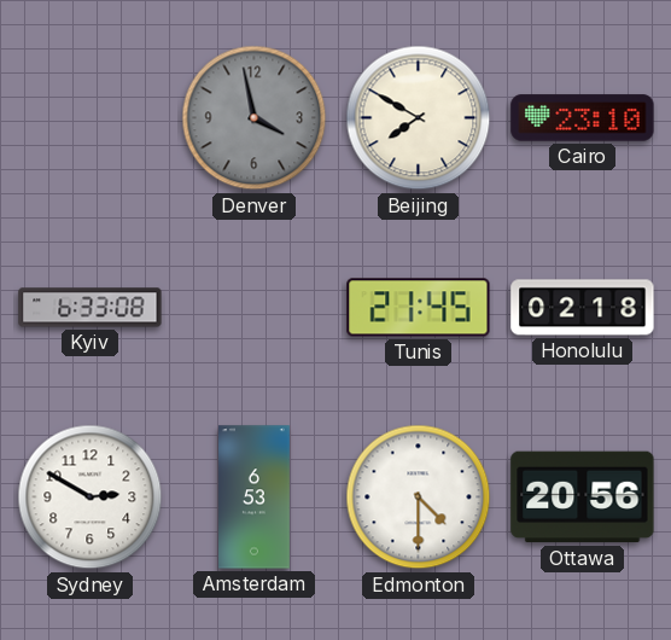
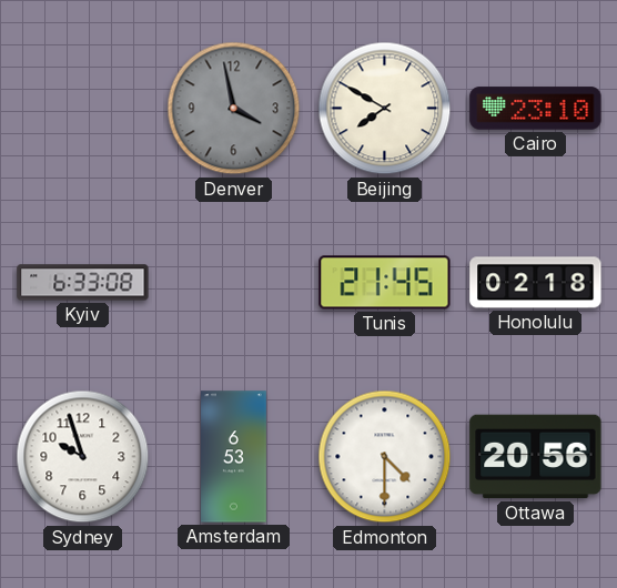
Sydney: 2:50 -> 9:57
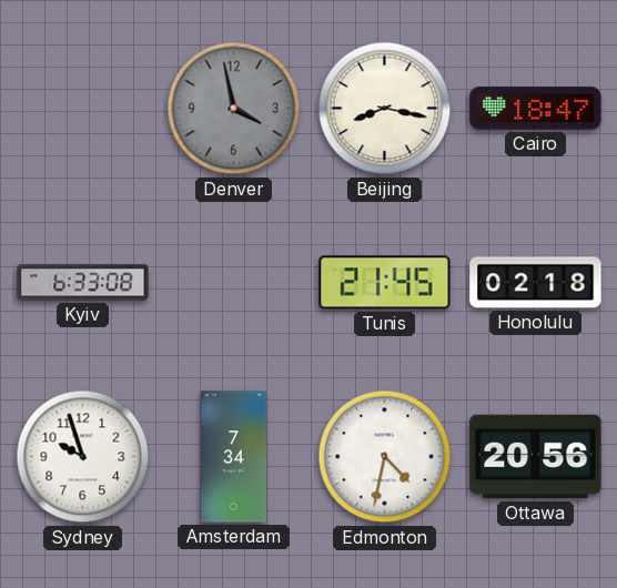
Beijing: 7:50 -> 8:17
Cairo: 23:10 -> 18:47
Amsterdam: 6:53 -> 7:34
Edmonton: 4:30 -> 4:32
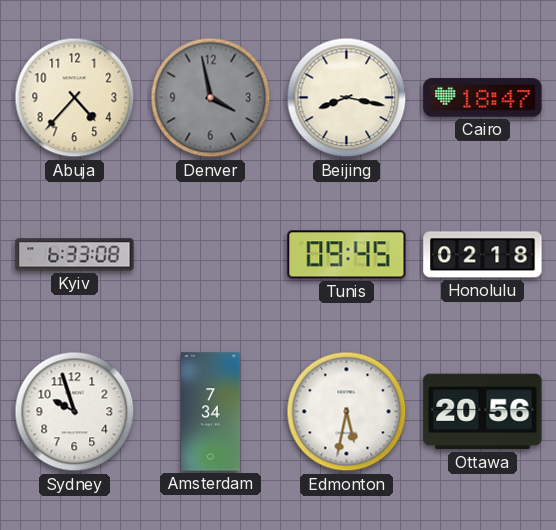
Abuja: none -> 4:37
Tunis: 21:45 -> 09:45
Edmonton: 4:32 -> 5:32
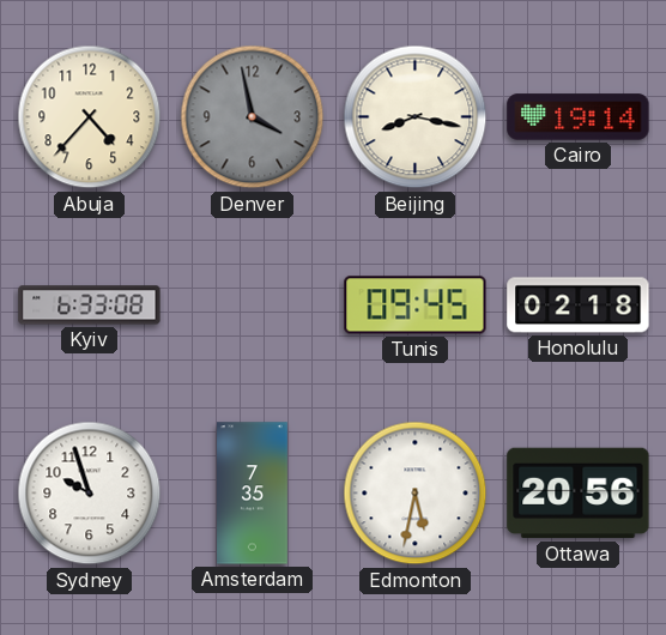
Cairo: 18:47 -> 19:14
Amsterdam: 7:34 -> 7:35
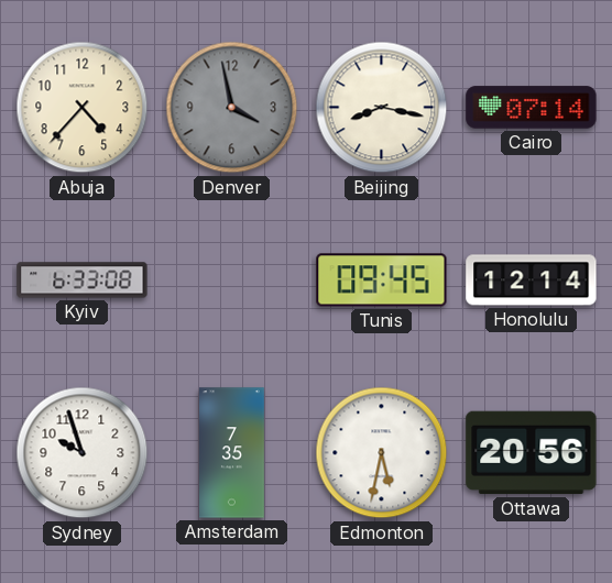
Cairo: 19:14 -> 07:14
Honolulu: 02:18 -> 12:14
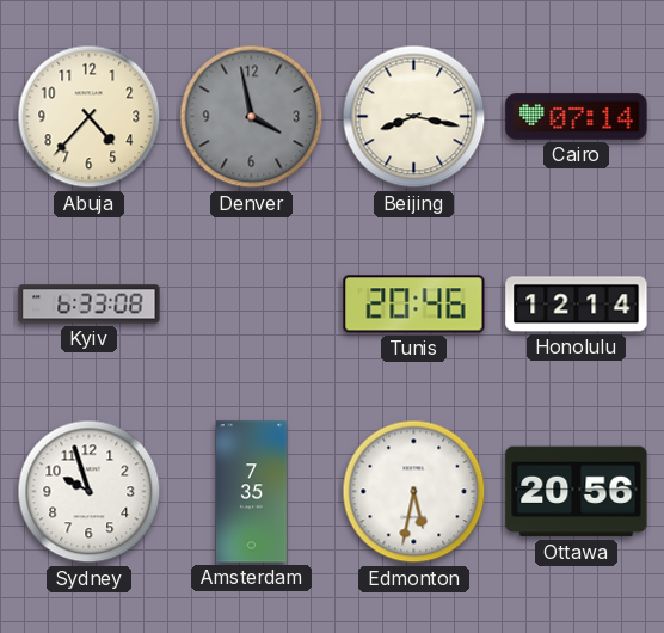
Tunis: 09:45 -> 20:46
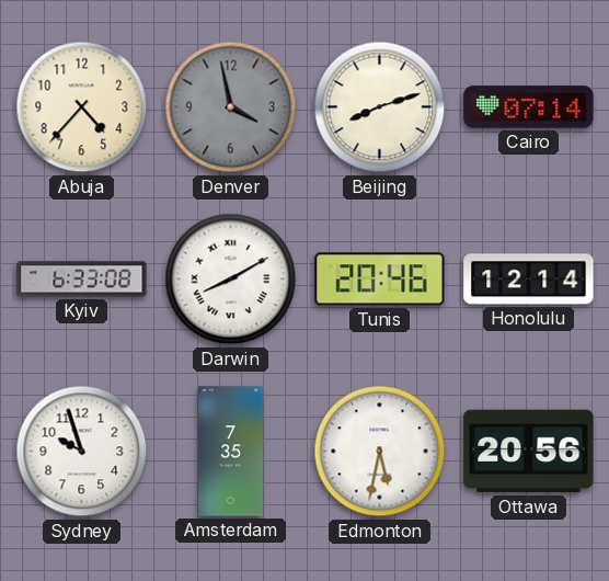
Beijing: 8:17 -> 8:12
Darwin: none -> 8:10
